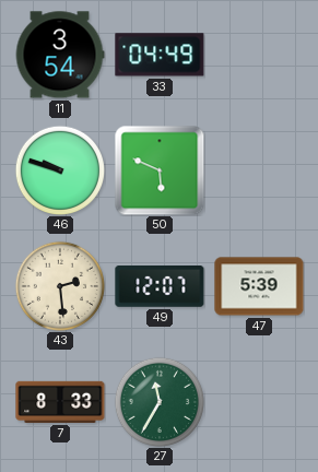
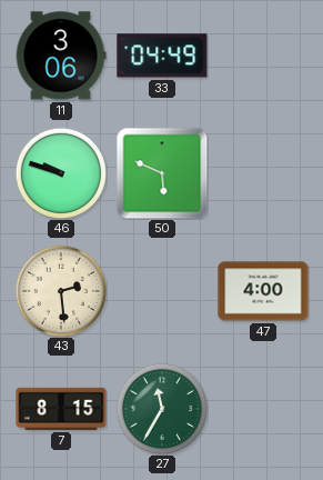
11: 3:54 -> 3:06
49: 12:07 -> none
47: 5:39 -> 4:00
7: 8:33 -> 8:15
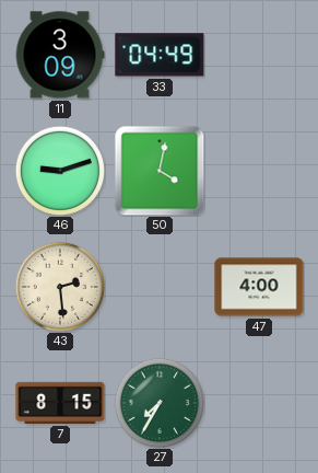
11: 3:06 -> 3:09
46: 9:48 -> 9:12
50: 5:49 -> 4:02
27: 11:35 -> 7:35
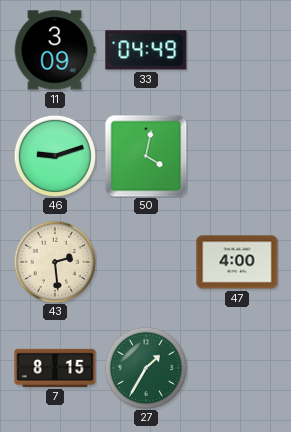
27: 7:35 -> 1:35
